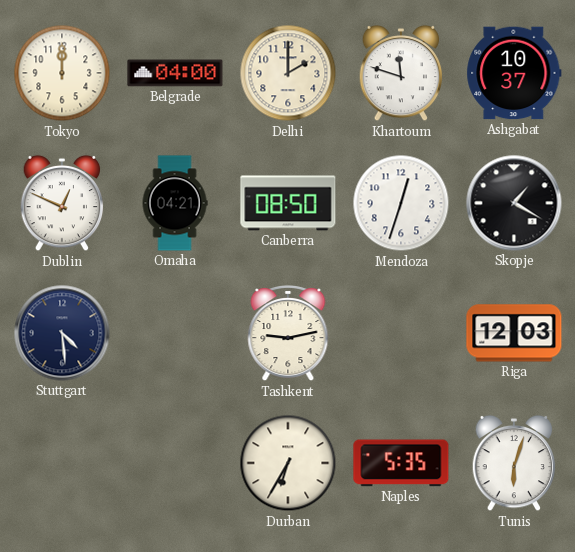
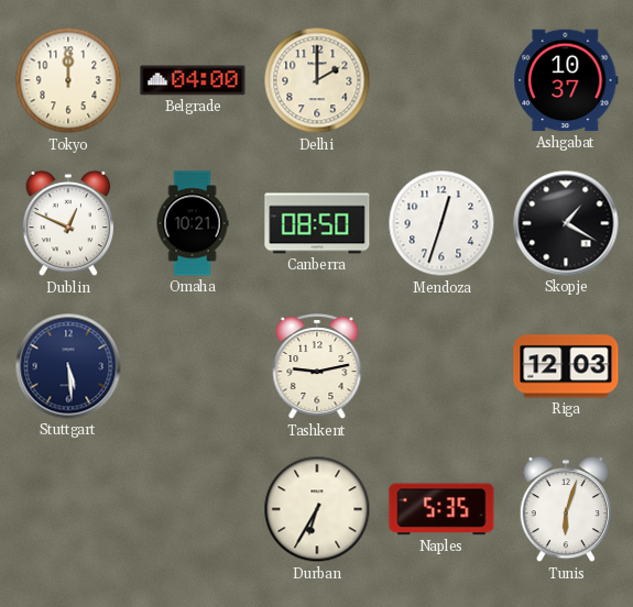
Khartoum: 11:48 -> none
Omaha: 04:21 -> 10:21
Stuttgart: 4:29 -> 5:29
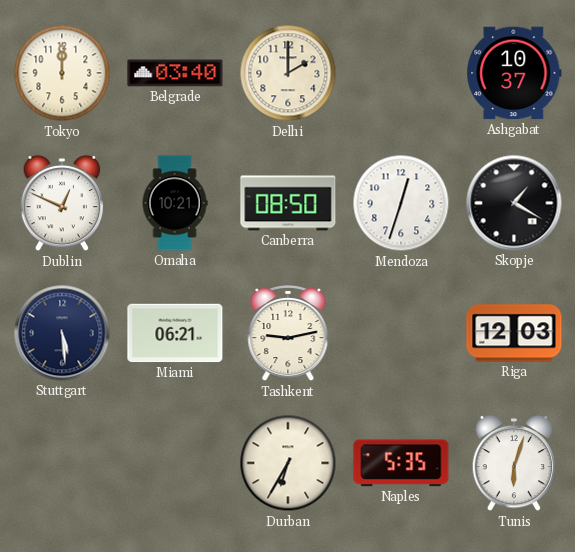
Belgrade: 04:00 -> 03:40
Miami: none -> 06:21
